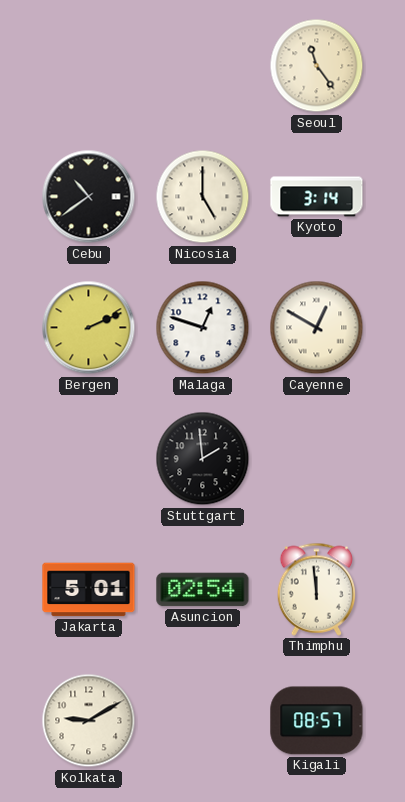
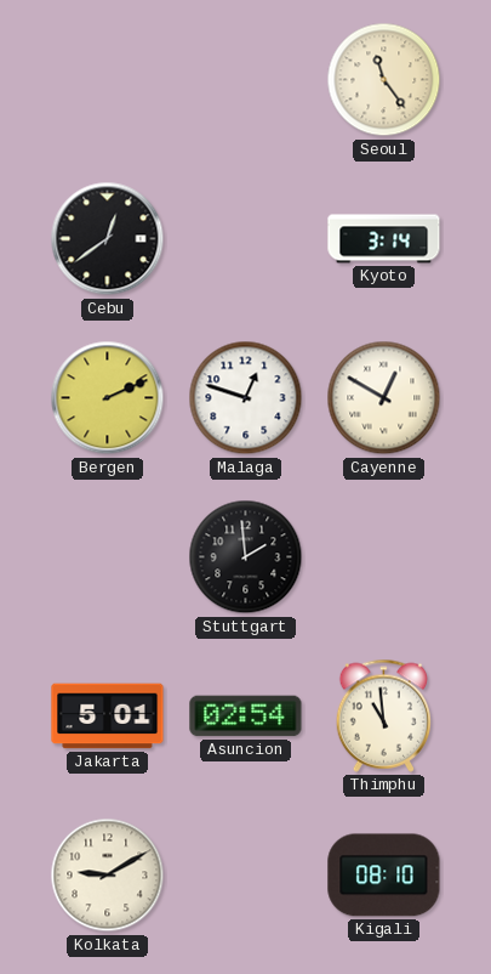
Cebu: 10:39 -> 12:39
Nicosia: 5:00 -> none
Thimphu: 11:59 -> 10:59
Kigali: 08:57 -> 08:10
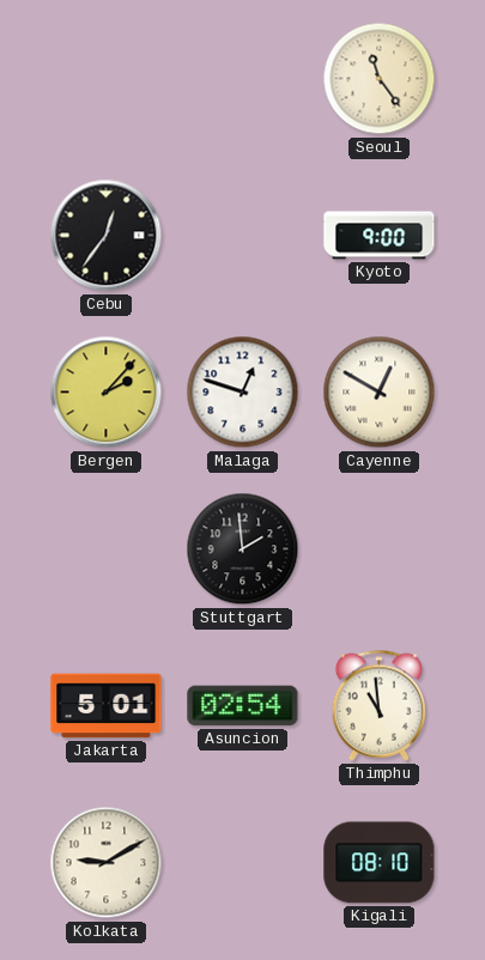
Cebu: 12:39 -> 12:36
Kyoto: 3:14 -> 9:00
Bergen: 2:11 -> 2:07
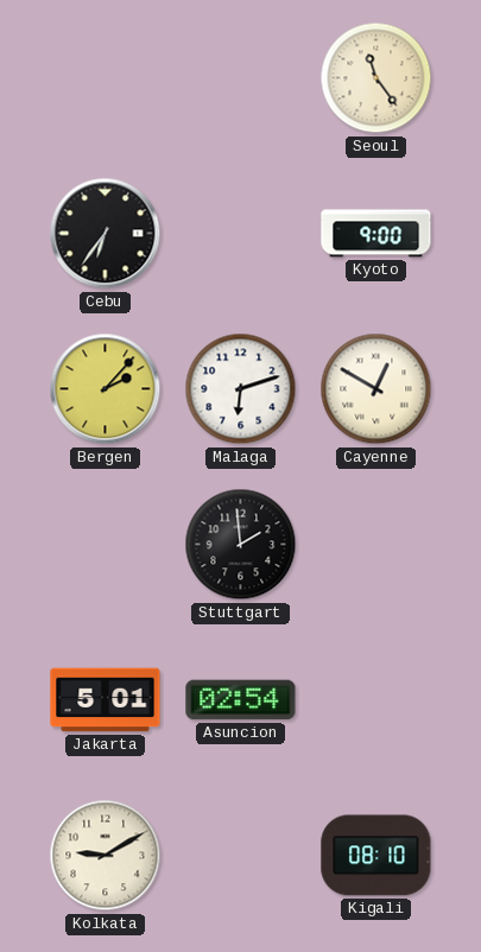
Cebu: 12:36 -> 6:36
Malaga: 12:48 -> 6:12
Thimphu: 10:59 -> none
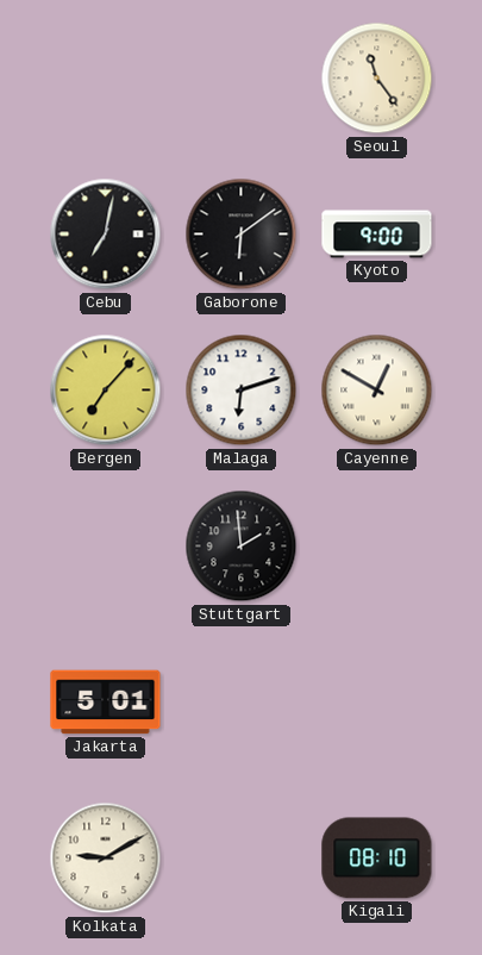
Cebu: 6:36 -> 7:02
Gaborone: none -> 6:09
Bergen: 2:07 -> 7:07
Asuncion: 02:54 -> none
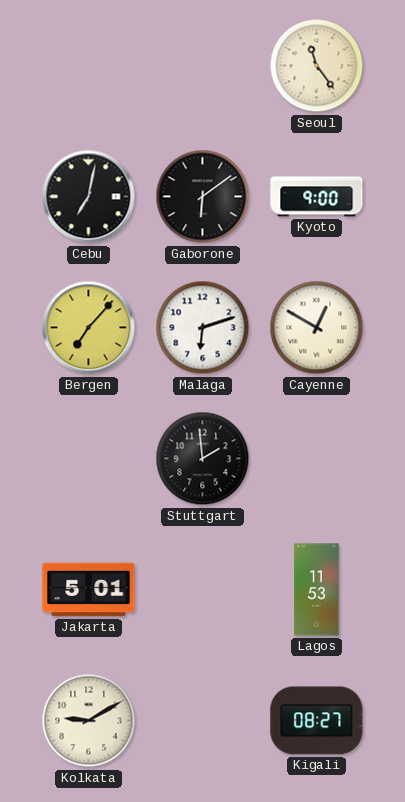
Lagos: none -> 11:53
Kigali: 08:10 -> 08:27
